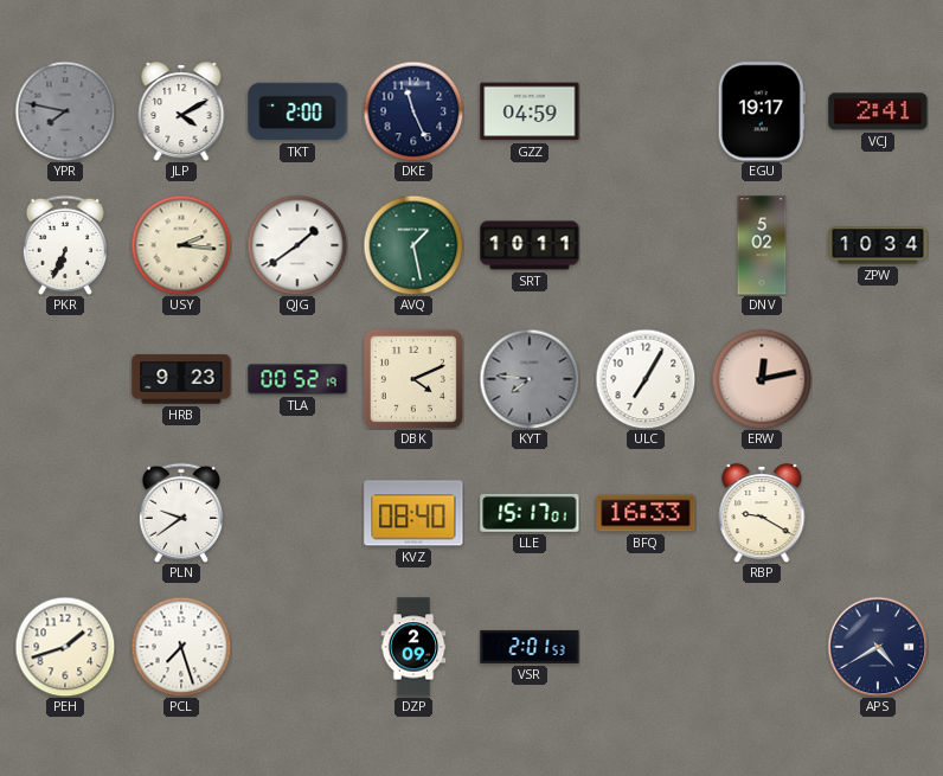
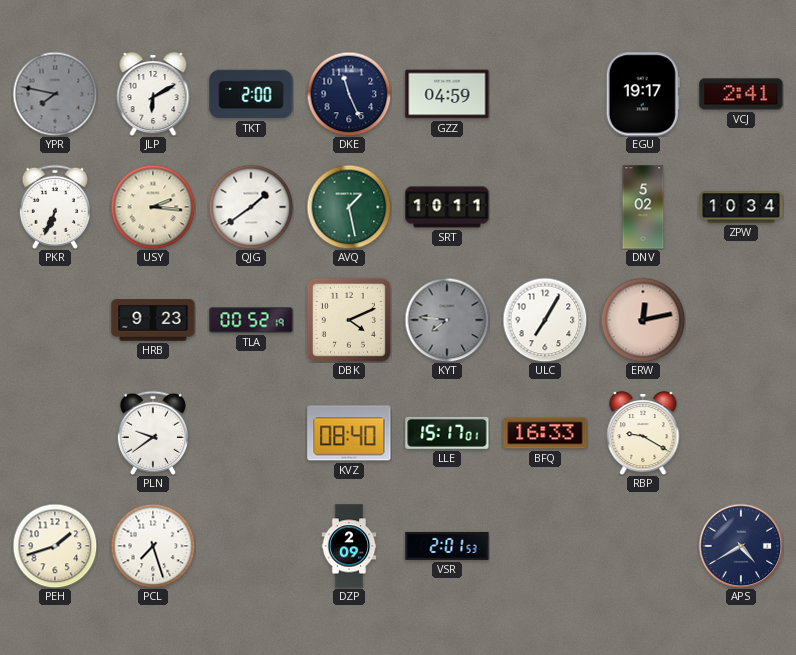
JLP: 4:10 -> 6:10
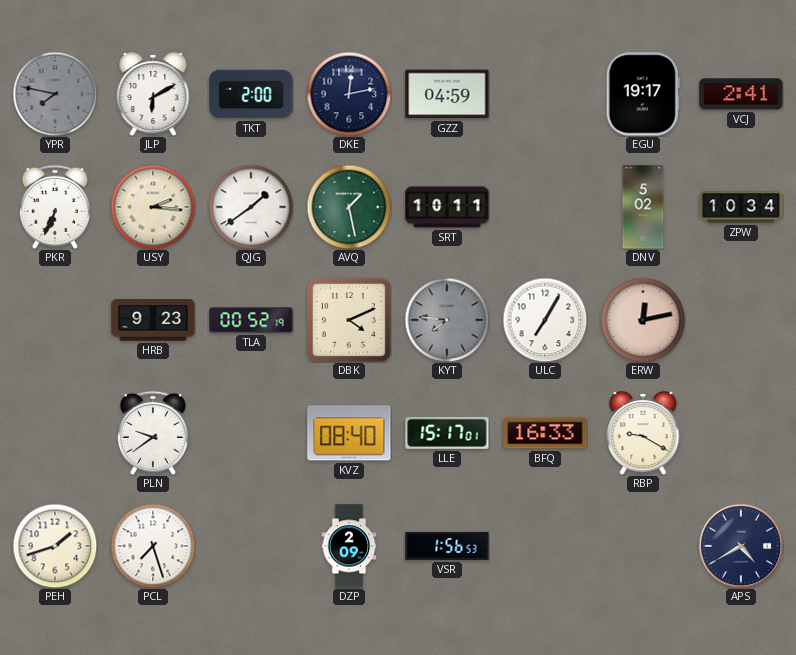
DKE: 11:26 -> 12:13
VSR: 2:01 -> 1:56
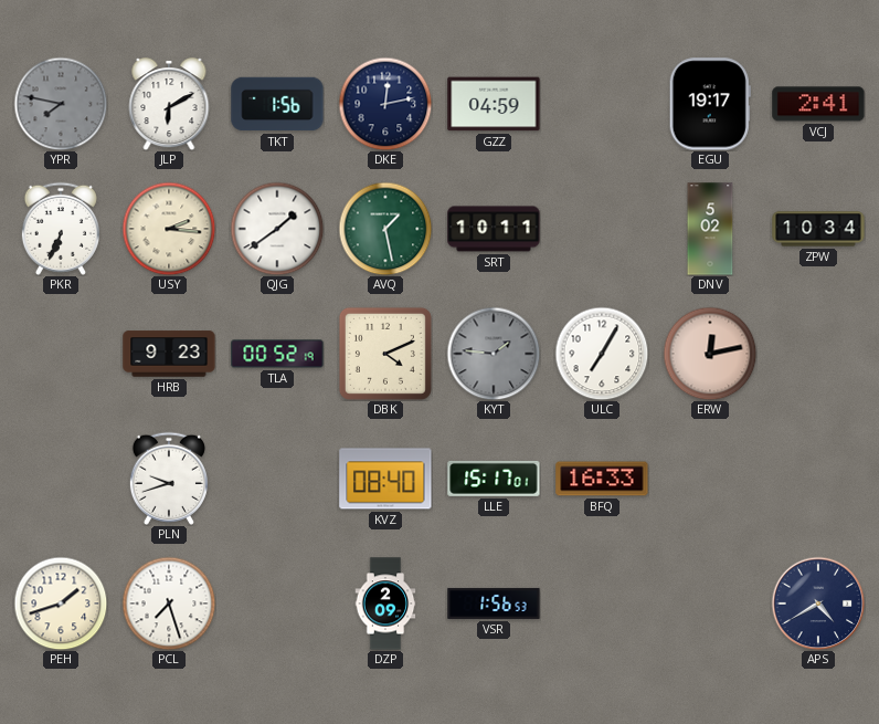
TKT: 2:00 -> 1:56
KYT: 7:46 -> 1:46
PLN: 9:39 -> 9:42
RBP: 9:20 -> none
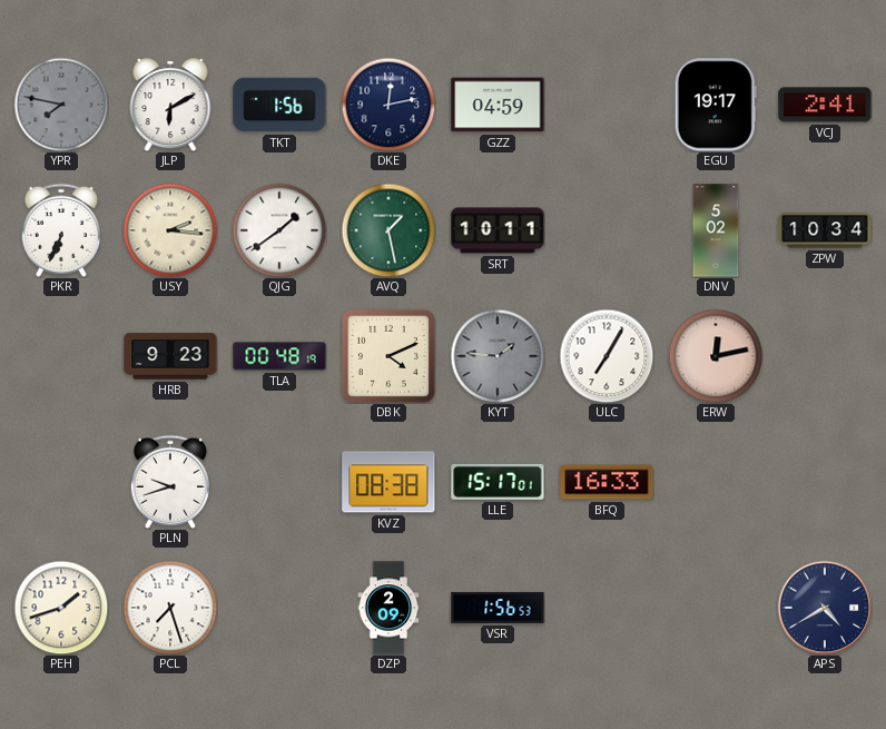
TLA: 00:52 -> 00:48
KVZ: 08:40 -> 08:38
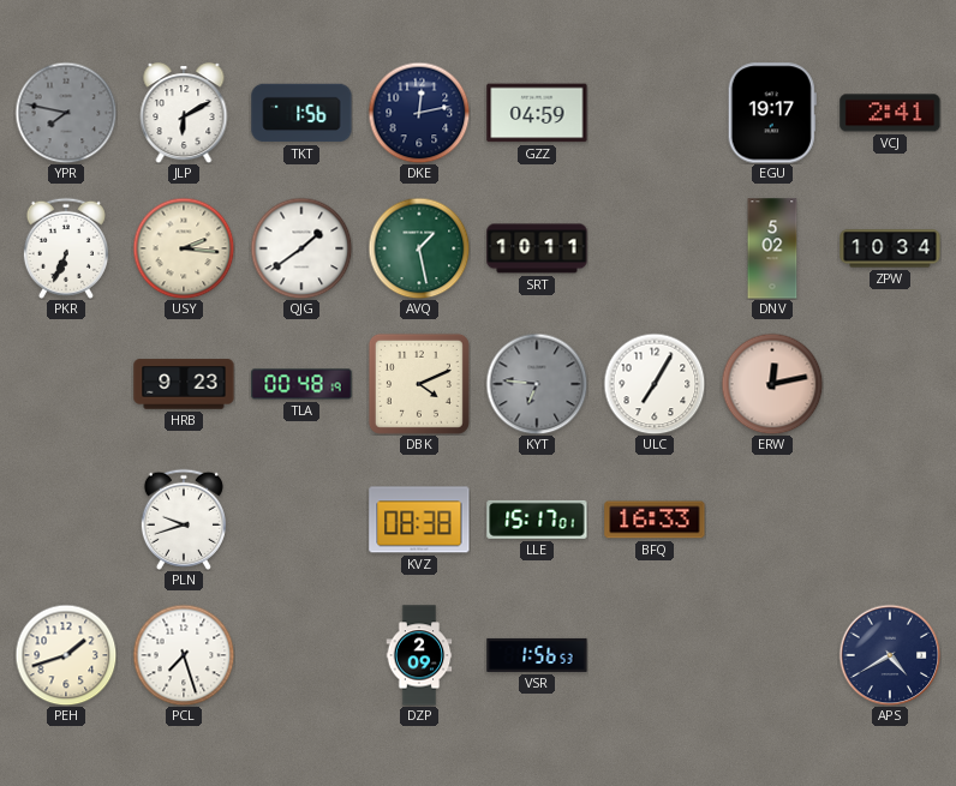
KYT: 1:46 -> 6:46
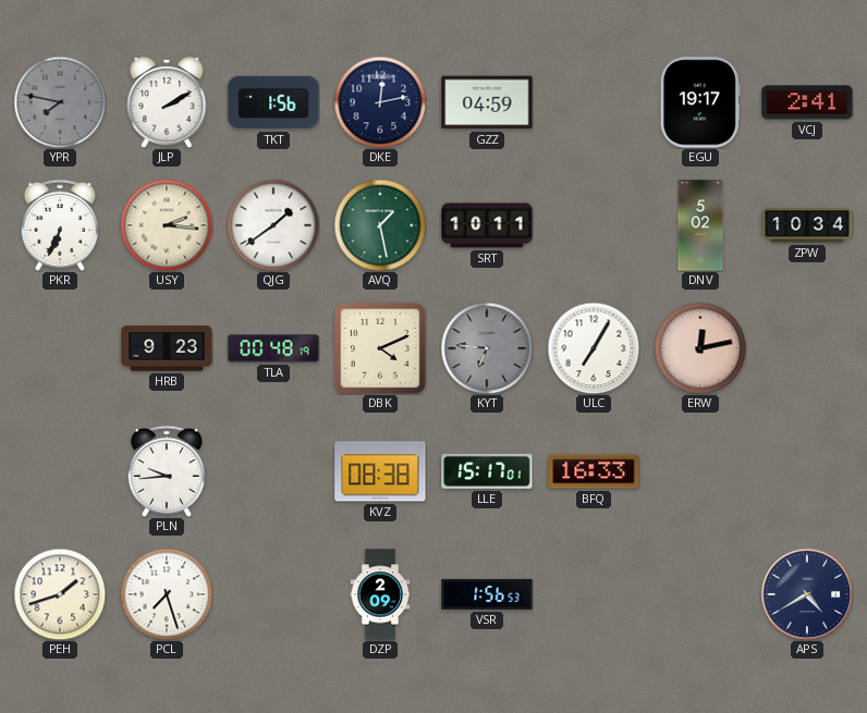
JLP: 6:10 -> 2:10
PLN: 9:42 -> 9:44
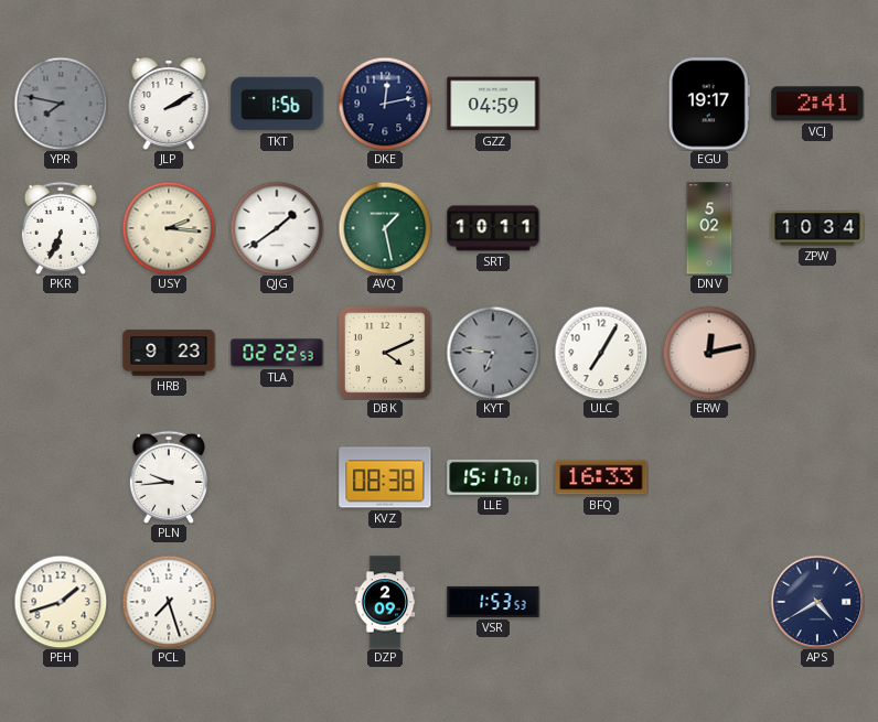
TLA: 00:48 -> 02:22
VSR: 1:56 -> 1:53
